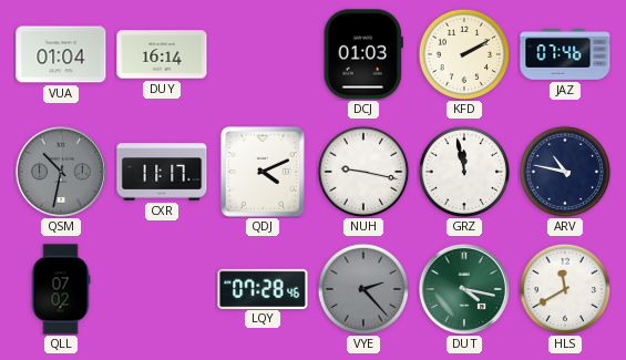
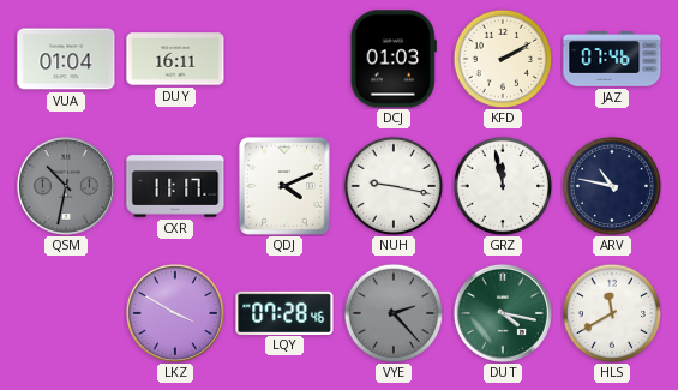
DUY: 16:14 -> 16:11
QLL: 07:02 -> none
LKZ: none -> 3:50
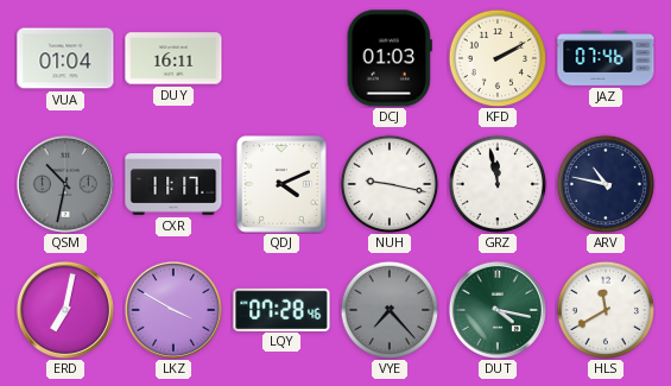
ERD: none -> 7:02
VYE: 2:23 -> 7:23
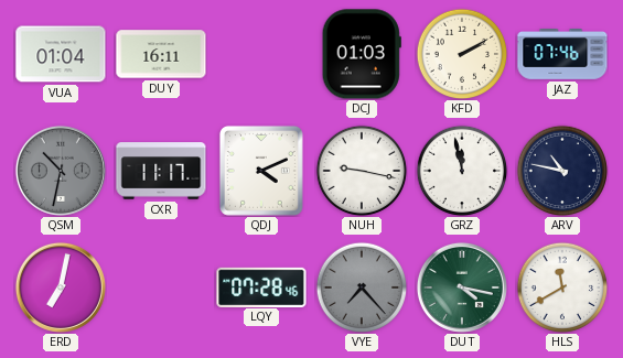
LKZ: 3:50 -> none
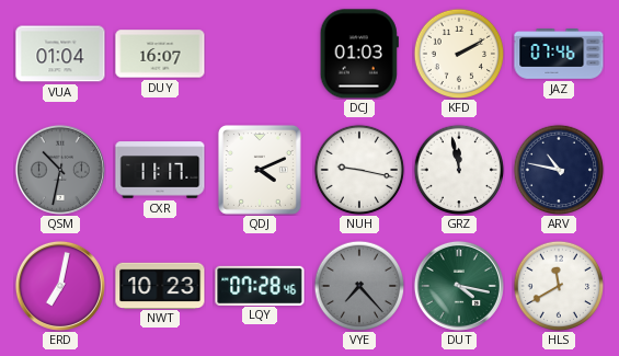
DUY: 16:11 -> 16:07
NWT: none -> 10:23
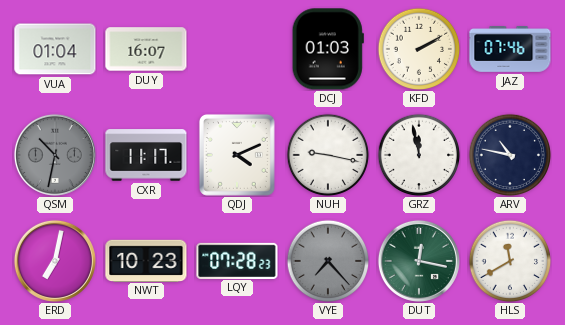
LQY: 07:28:46 -> 07:28:23
DUT: 4:17 -> 12:17
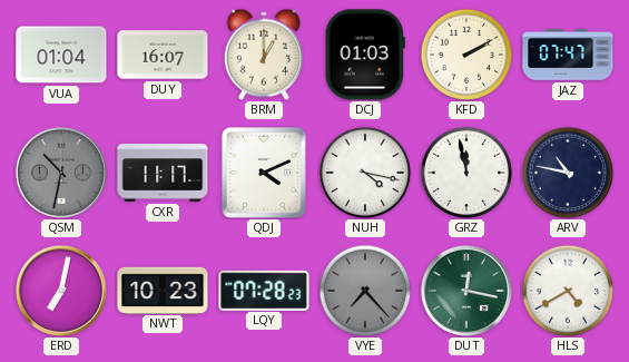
BRM: none -> 1:00
JAZ: 07:46 -> 07:47
NUH: 9:17 -> 4:17
HLS: 11:40 -> 4:40
